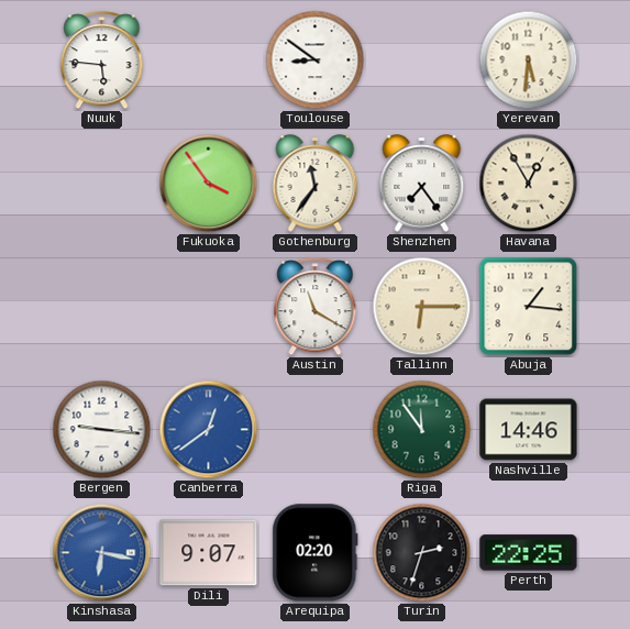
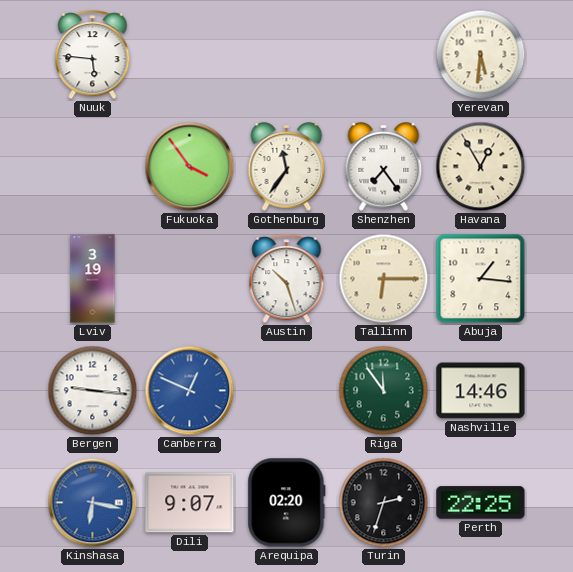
Toulouse: 8:51 -> none
Lviv: none -> 3:19
Austin: 11:20 -> 10:27
Canberra: 12:39 -> 12:49
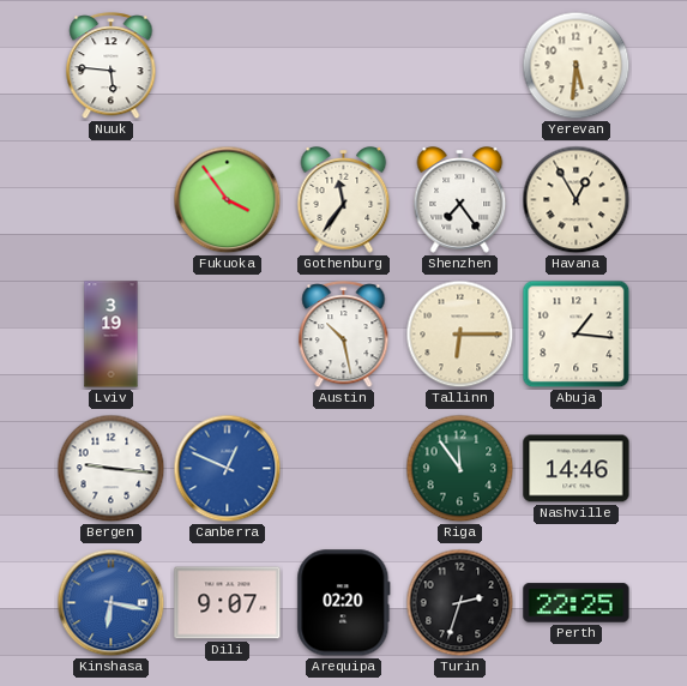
Austin: 10:27 -> 10:28
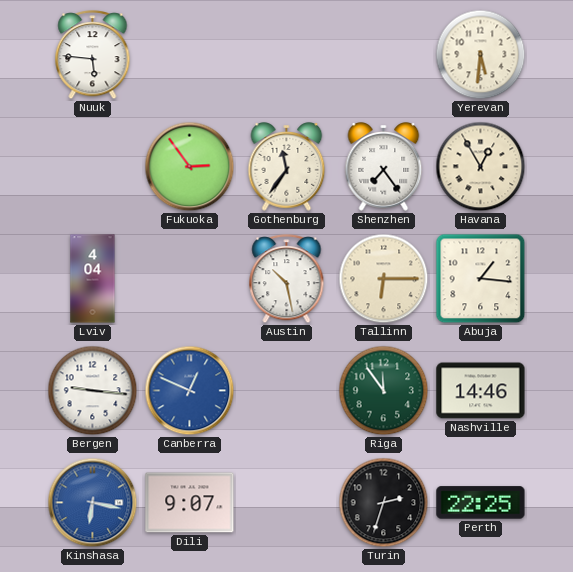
Fukuoka: 3:54 -> 2:54
Lviv: 3:19 -> 4:04
Arequipa: 02:20 -> none
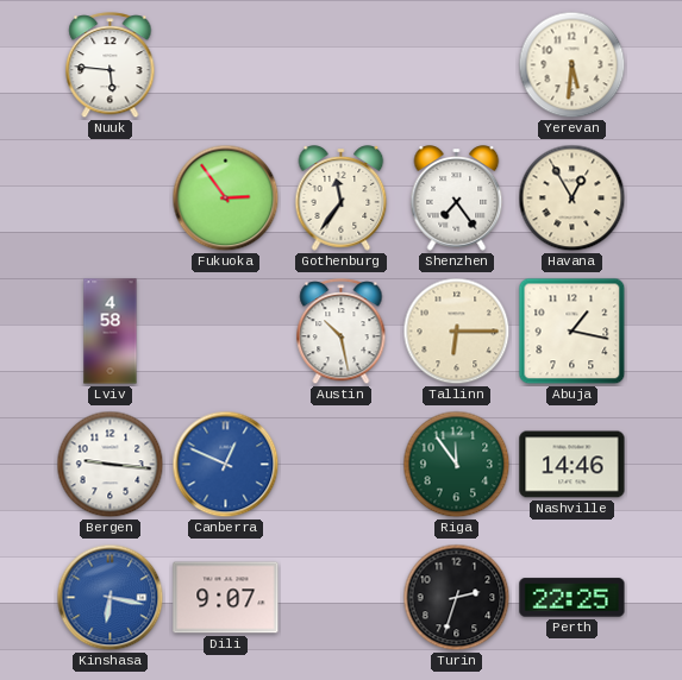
Lviv: 4:04 -> 4:58
Abuja: 1:16 -> 1:17
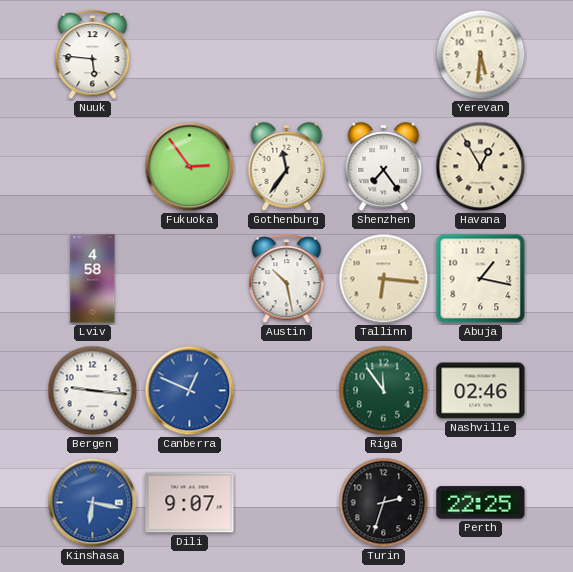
Tallinn: 6:15 -> 6:16
Nashville: 14:46 -> 02:46
